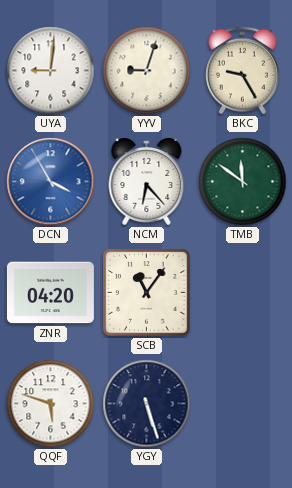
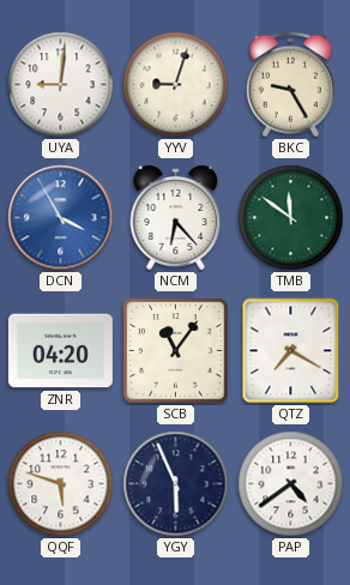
QTZ: none -> 7:20
YGY: 5:27 -> 5:56
PAP: none -> 4:39
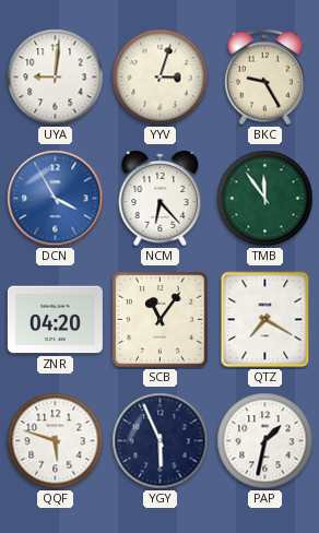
YYV: 9:03 -> 3:03
TMB: 11:51 -> 11:54
PAP: 4:39 -> 1:32
